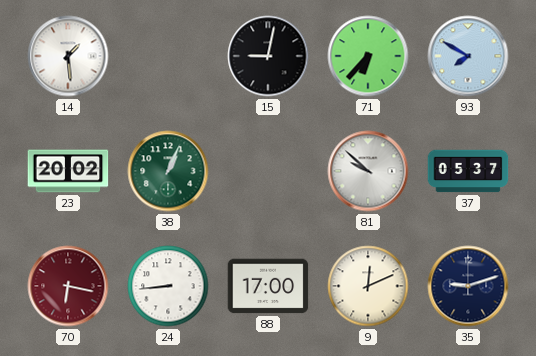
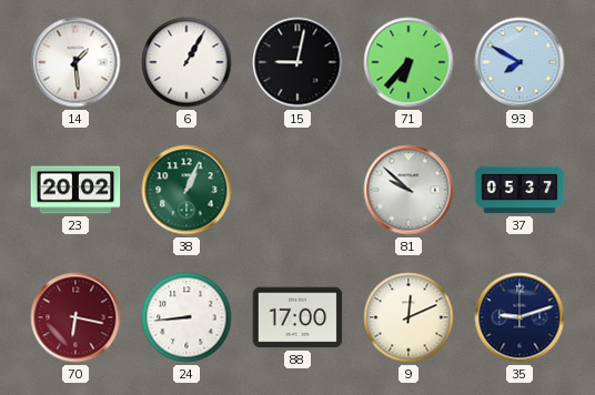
6: none -> 1:05
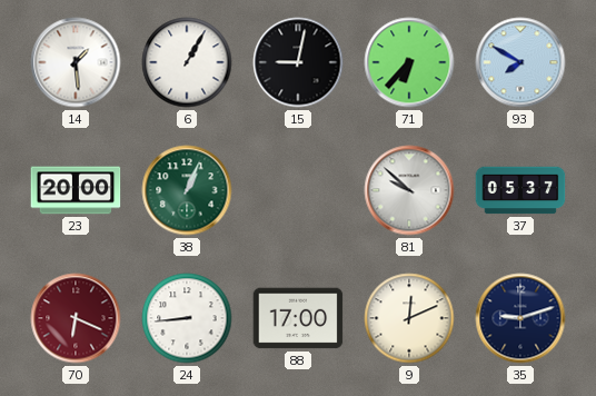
23: 20:02 -> 20:00
70: 6:17 -> 6:19
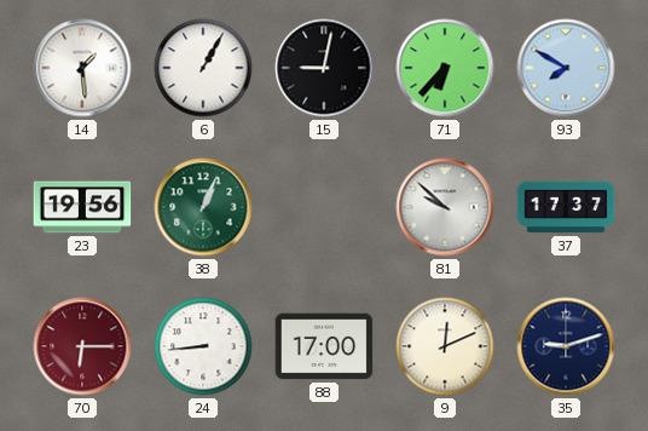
23: 20:00 -> 19:56
37: 05:37 -> 17:37
70: 6:19 -> 6:15
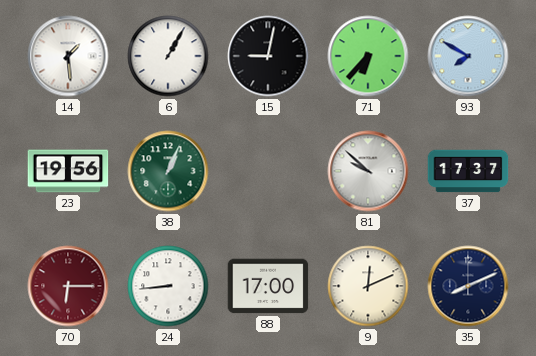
35: 9:12 -> 8:11
